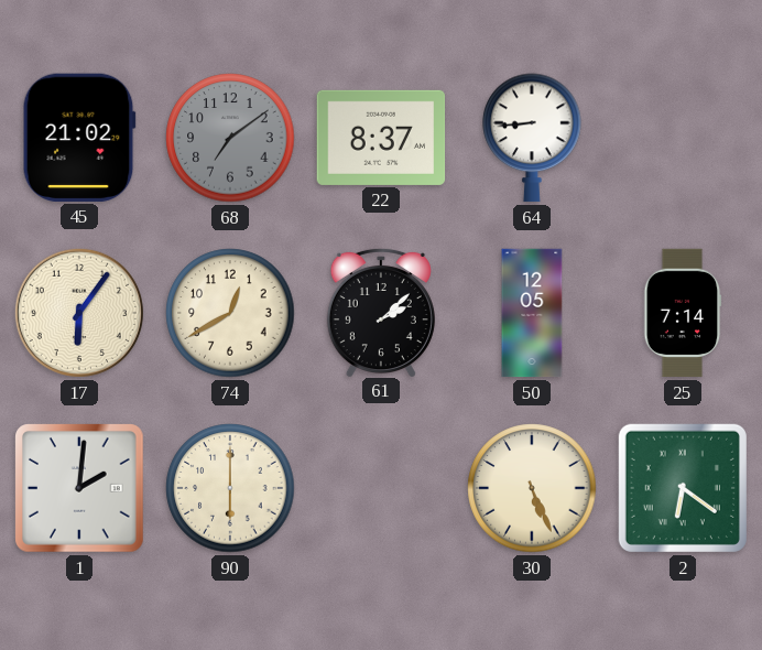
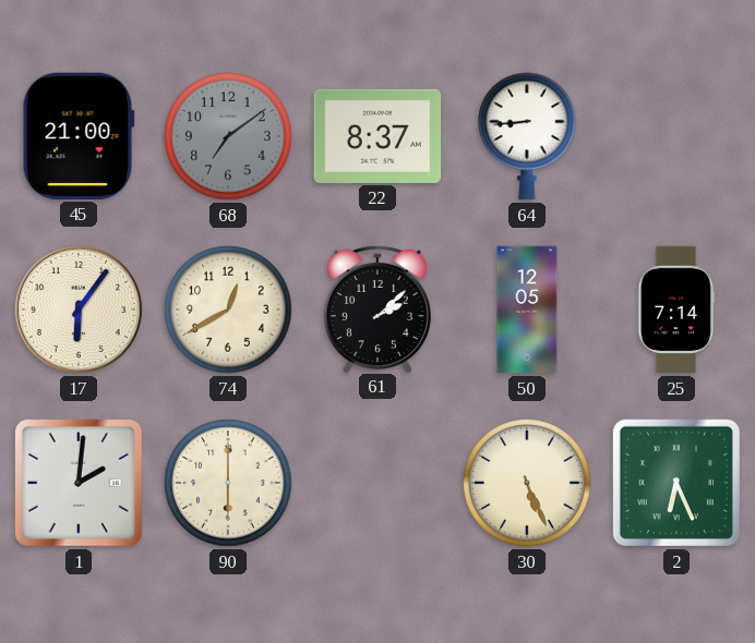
45: 21:02 -> 21:00
2: 6:21 -> 6:26
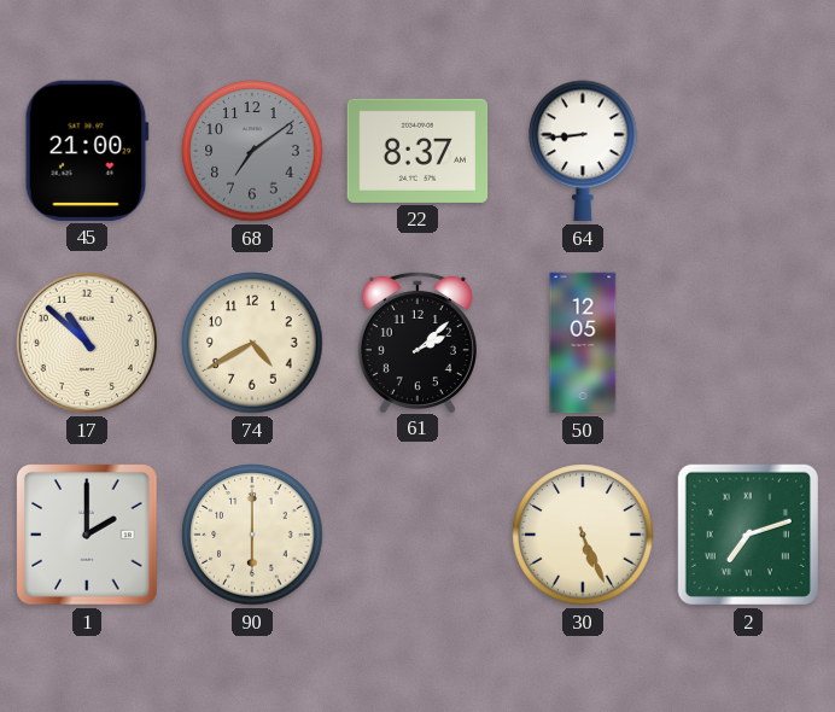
17: 6:06 -> 10:52
74: 12:40 -> 4:40
25: 7:14 -> none
1: 2:01 -> 2:00
2: 6:26 -> 7:12
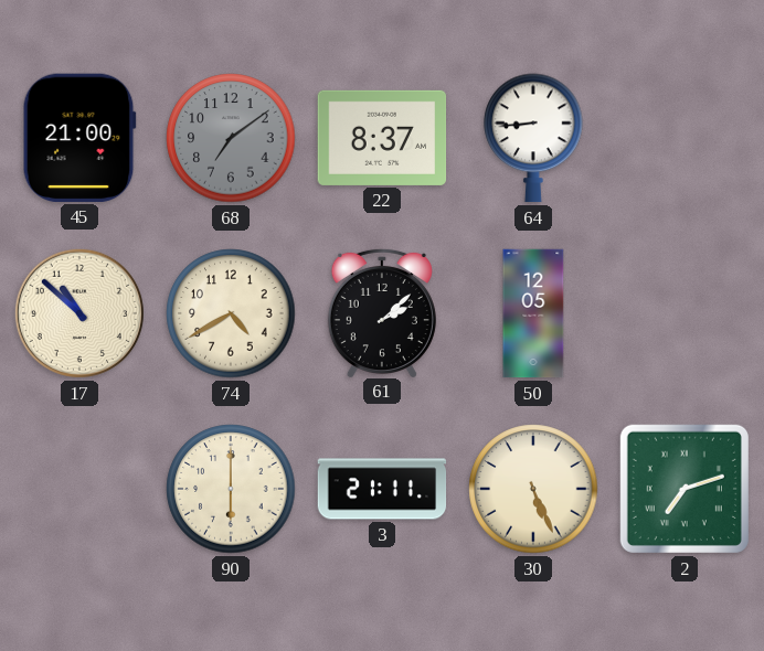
1: 2:00 -> none
3: none -> 21:11
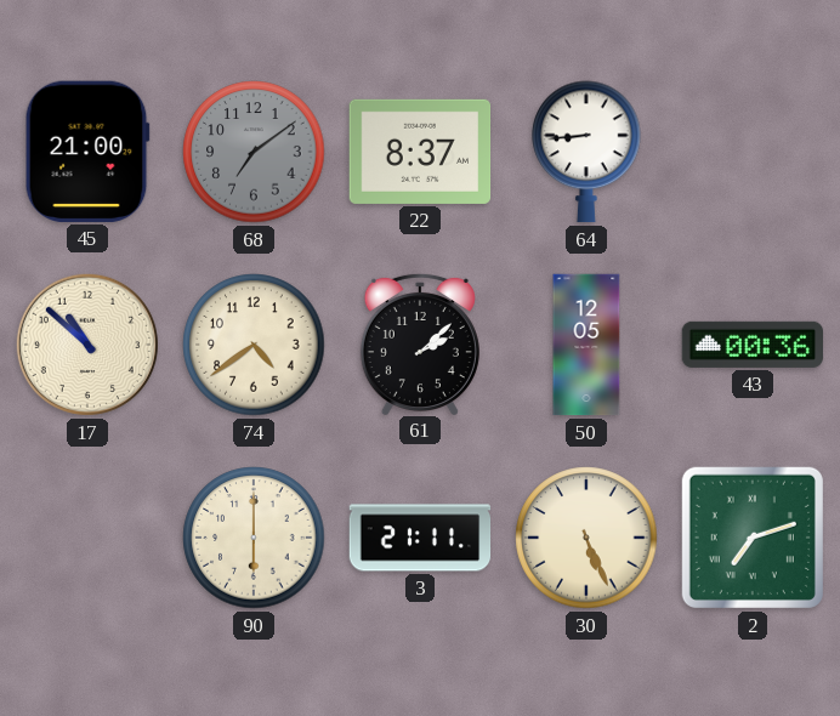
74: 4:40 -> 4:39
43: none -> 00:36
